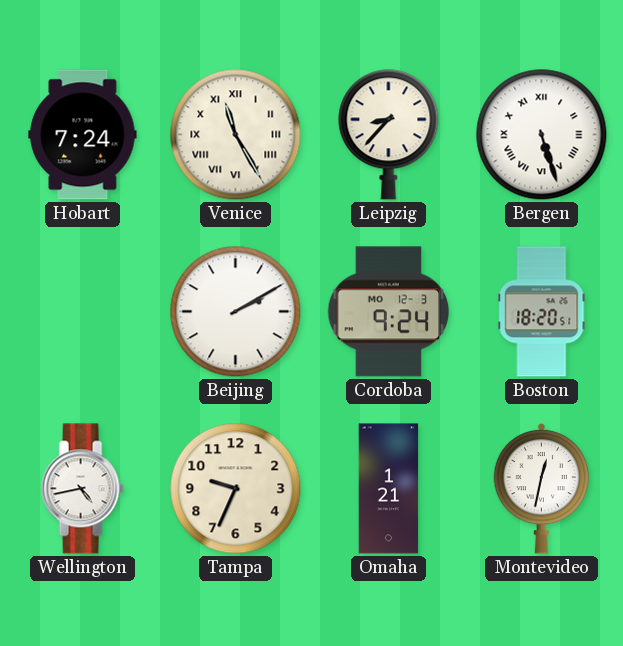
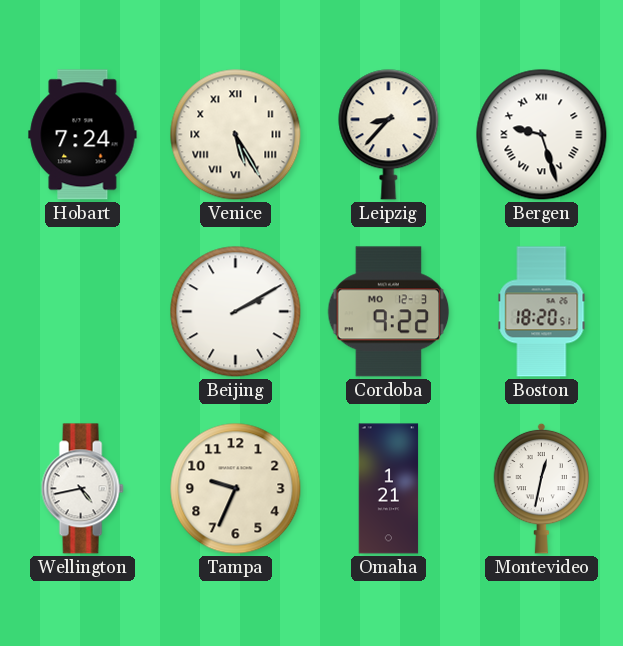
Venice: 11:25 -> 5:25
Bergen: 5:27 -> 9:27
Cordoba: 9:24 -> 9:22
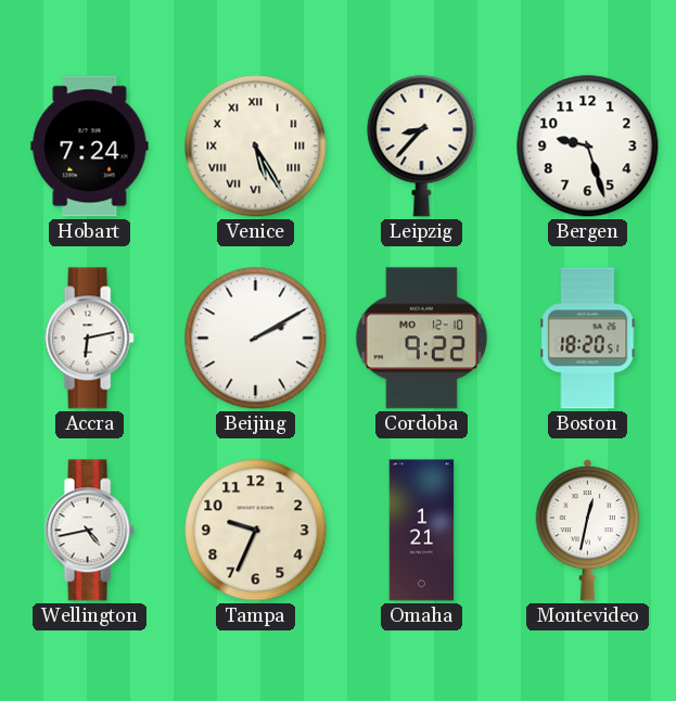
Bergen numerals: Roman -> Arabic
Accra: none -> 6:13
Cordoba date: MO 12-3 -> MO 12-10
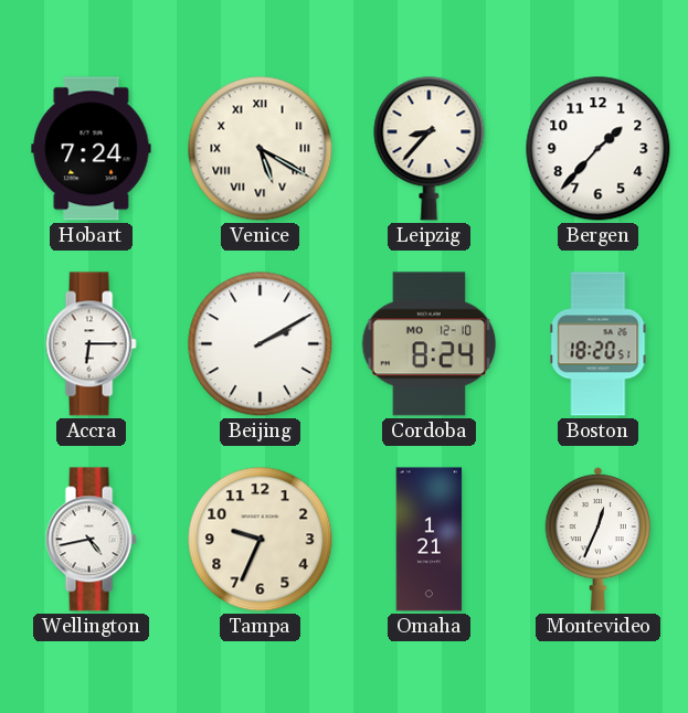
Venice: 5:25 -> 5:20
Bergen: 9:27 -> 1:37
Accra: 6:13 -> 6:15
Cordoba: 9:22 -> 8:24
Montevideo: 12:32 -> 12:34
